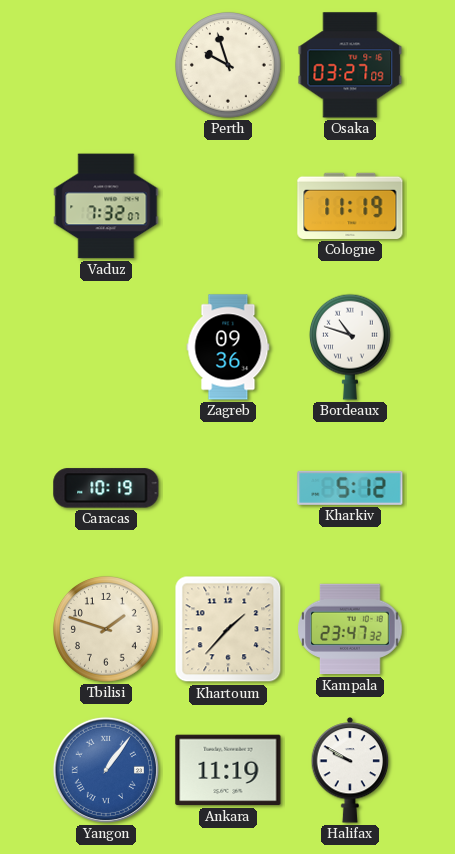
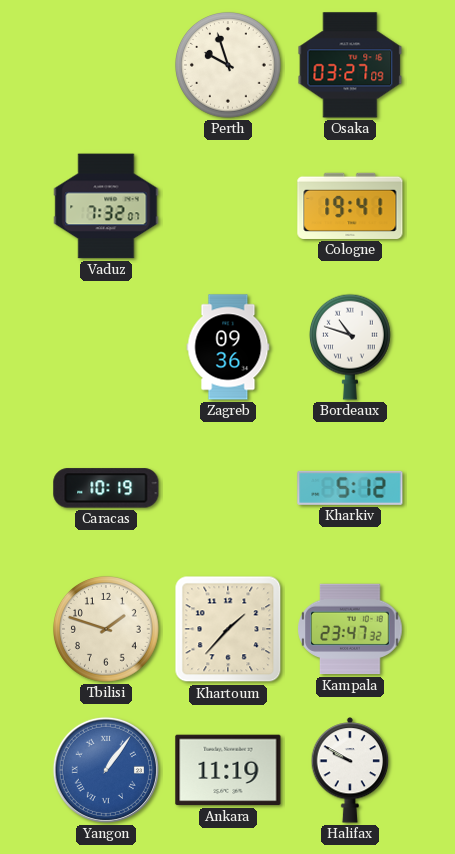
Cologne: 11:19 -> 19:41
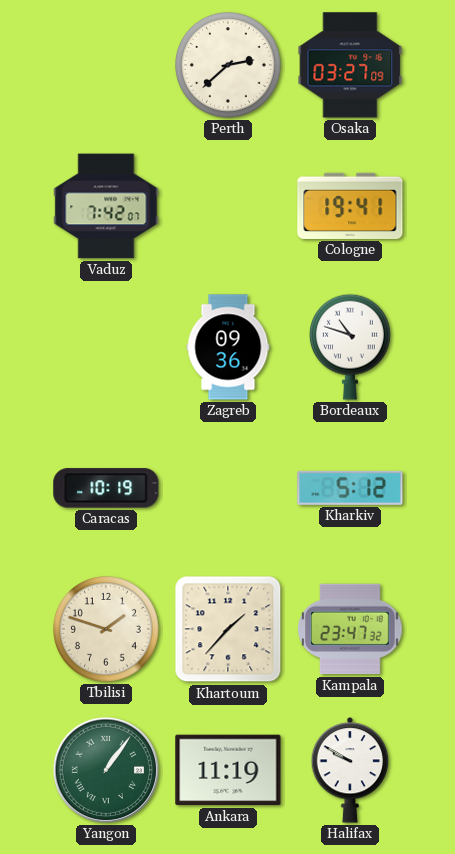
Perth: 9:57 -> 2:38
Vaduz: 7:32 -> 7:42
Yangon dial: blue -> green
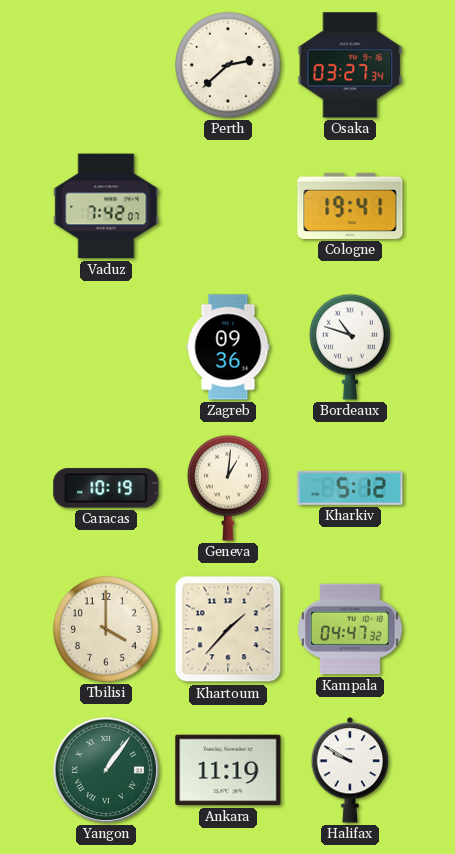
Osaka: 03:27:09 -> 03:27:34
Geneva: none -> 1:01
Tbilisi: 1:48 -> 4:00
Kampala: 23:47 -> 04:47
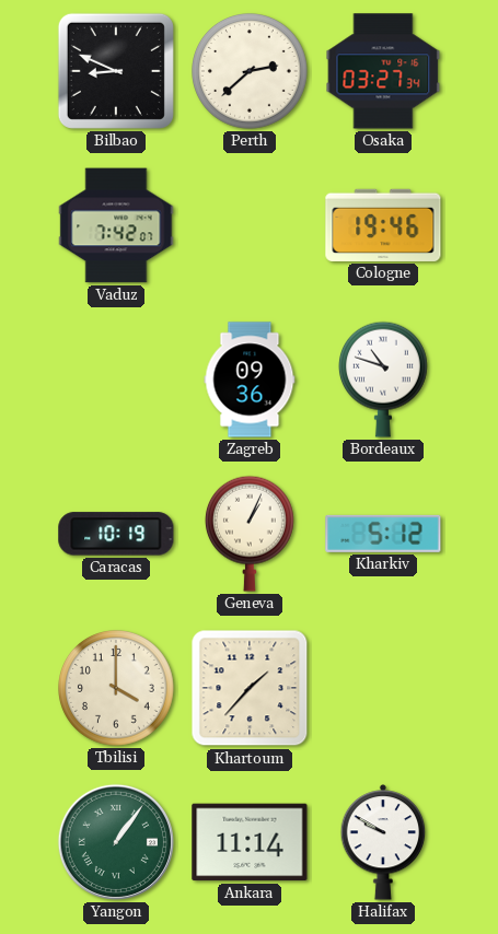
Bilbao: none -> 8:49
Cologne: 19:41 -> 19:46
Geneva: 1:01 -> 1:04
Kampala: 04:47 -> none
Ankara: 11:19 -> 11:14
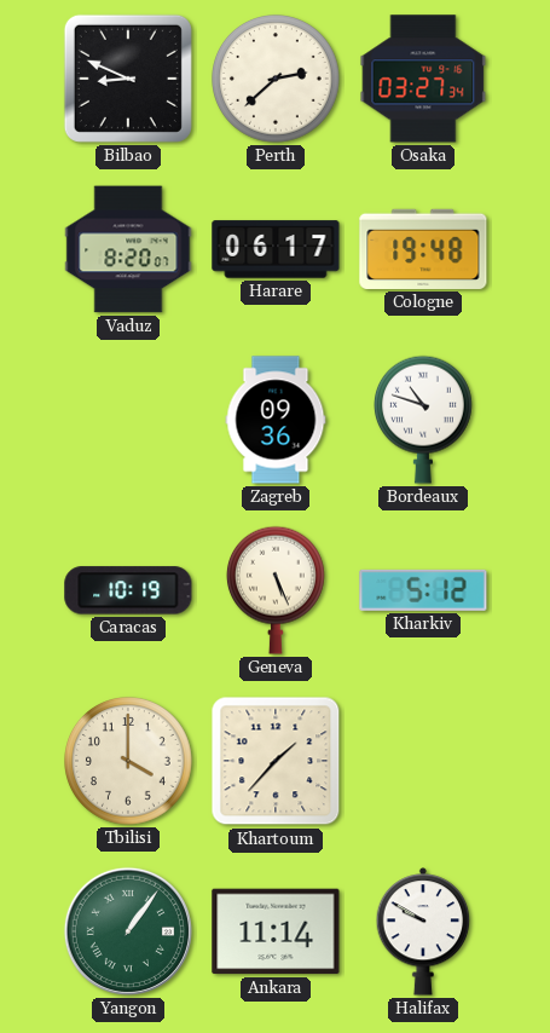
Vaduz: 7:42 -> 8:20
Harare: none -> 06:17
Cologne: 19:46 -> 19:48
Geneva: 1:04 -> 5:26
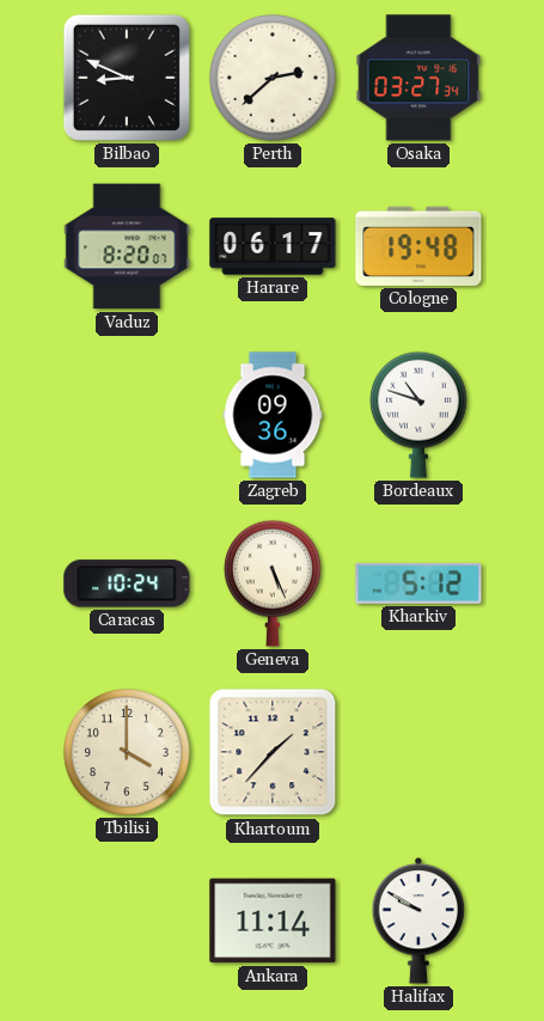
Caracas: 10:19 -> 10:24
Yangon: 1:06 -> none
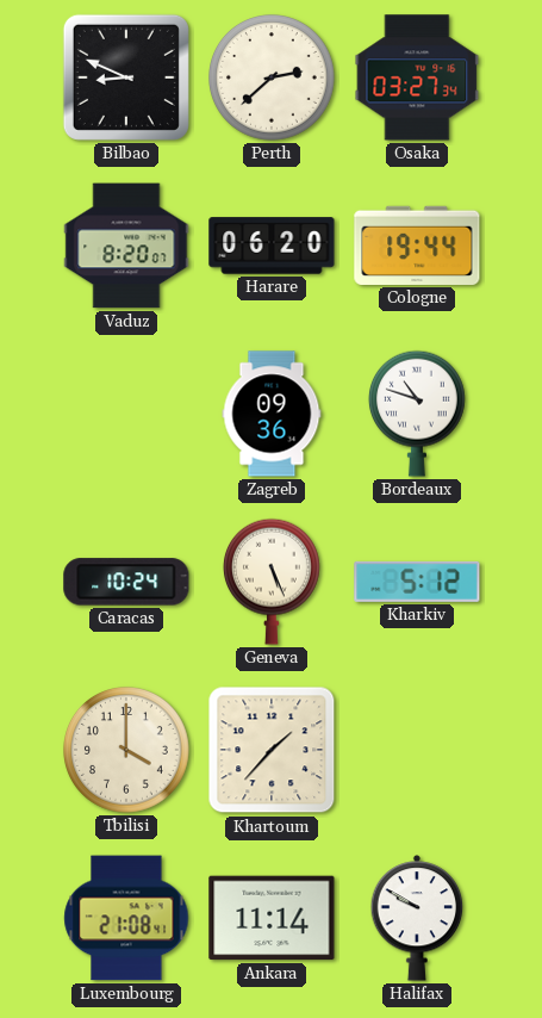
Harare: 06:17 -> 06:20
Cologne: 19:48 -> 19:44
Luxembourg: none -> 21:08
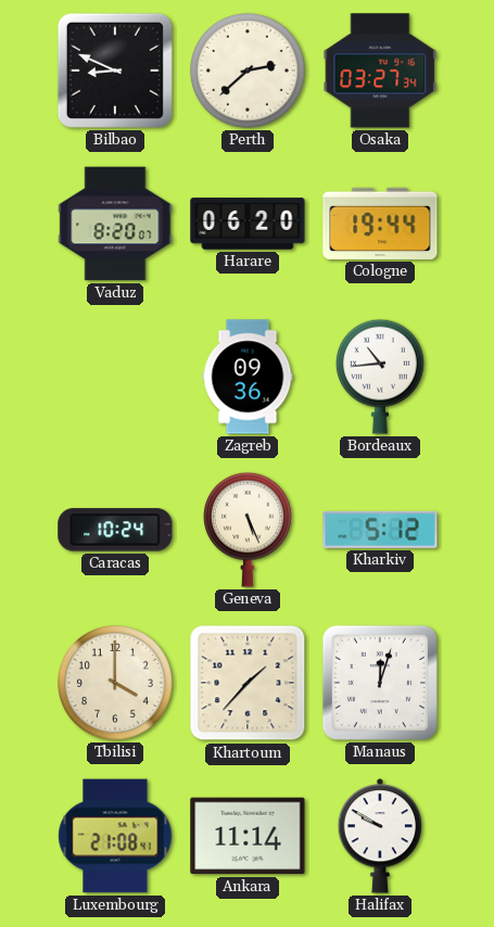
Bordeaux: 10:48 -> 10:44
Manaus: none -> 12:03
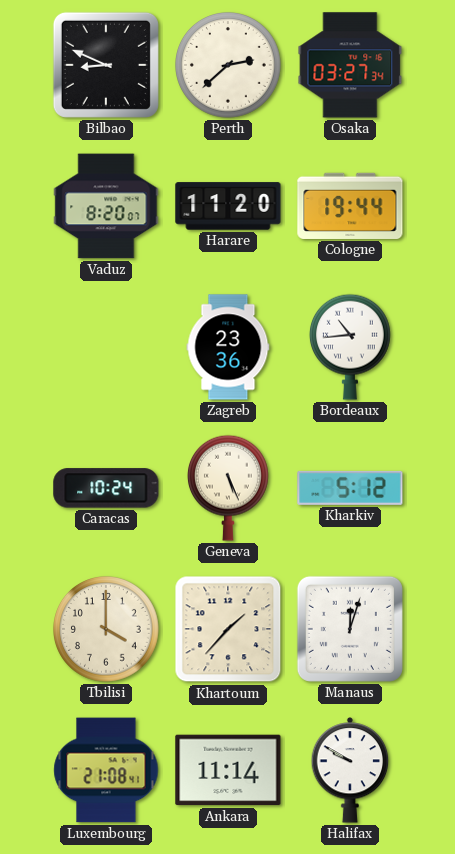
Harare: 06:20 -> 11:20
Zagreb: 09:36 -> 23:36
